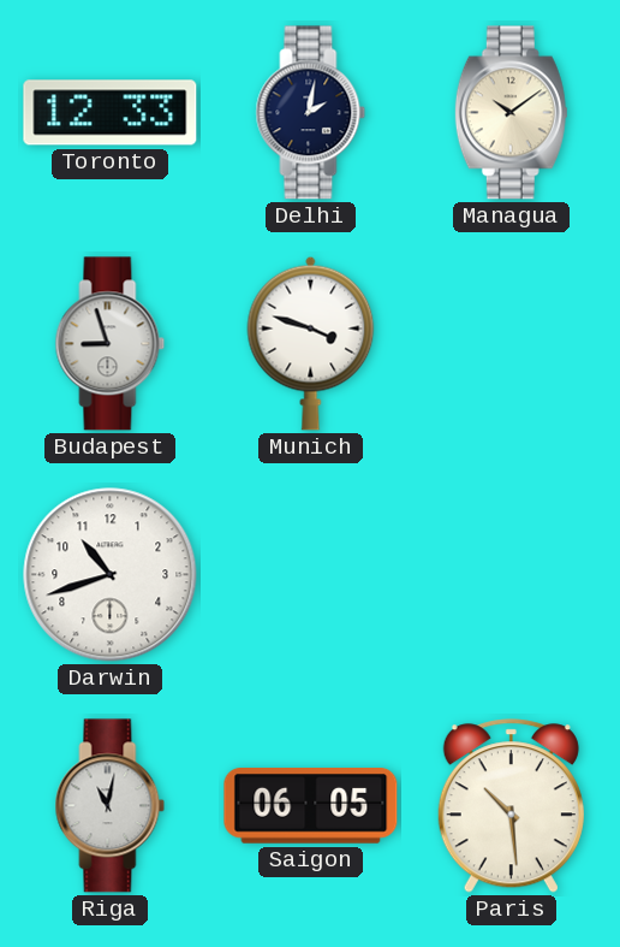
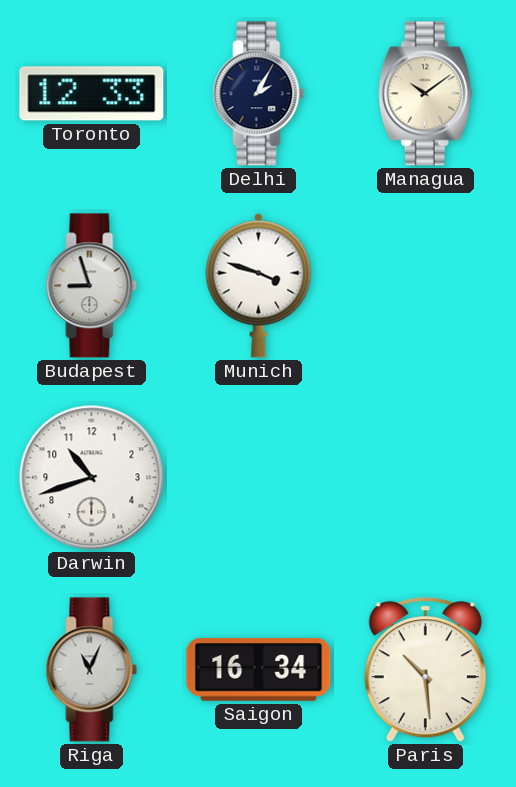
Delhi: 2:02 -> 2:05
Riga: 11:02 -> 11:04
Saigon: 06:05 -> 16:34
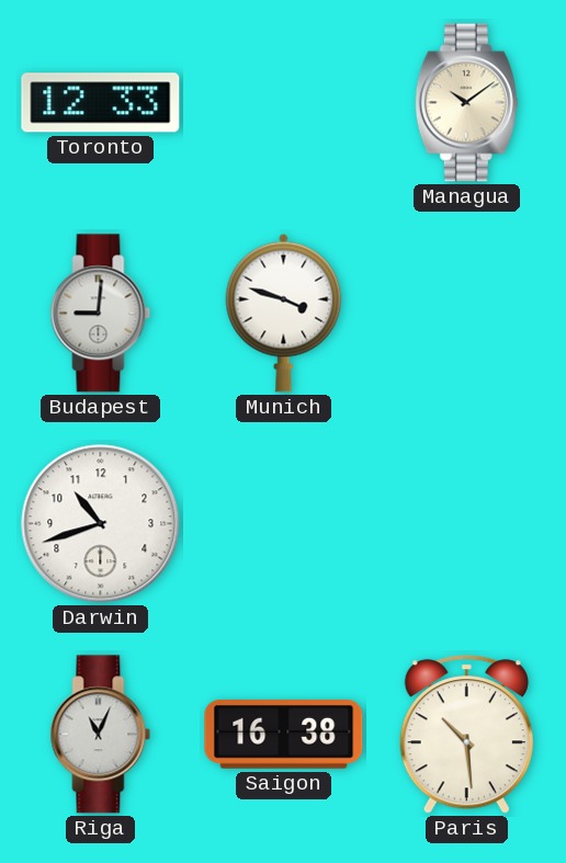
Delhi: 2:05 -> none
Budapest: 8:57 -> 9:01
Saigon: 16:34 -> 16:38
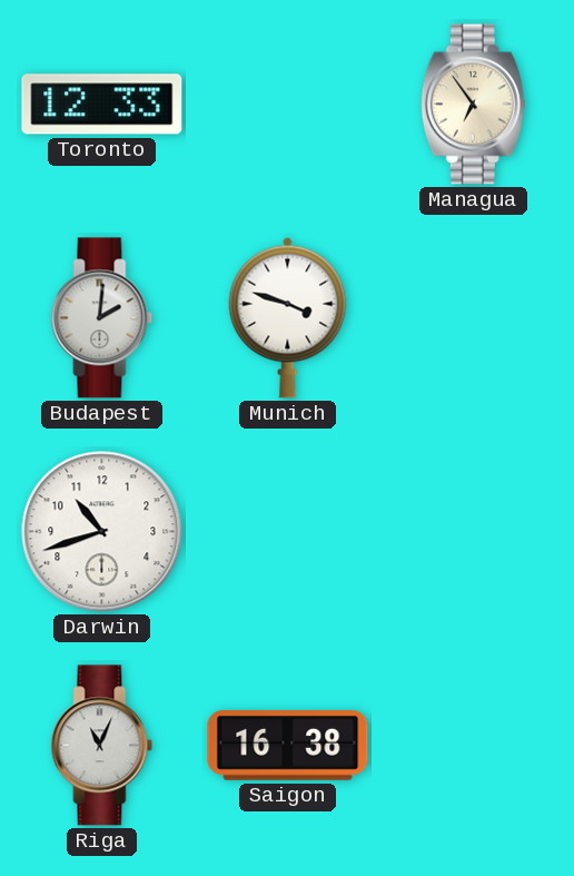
Managua: 10:09 -> 6:54
Budapest: 9:01 -> 2:01
Paris: 10:29 -> none
